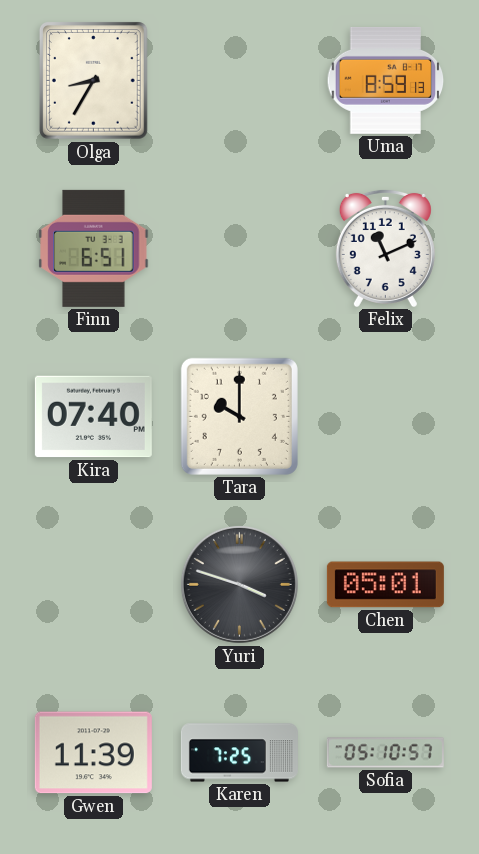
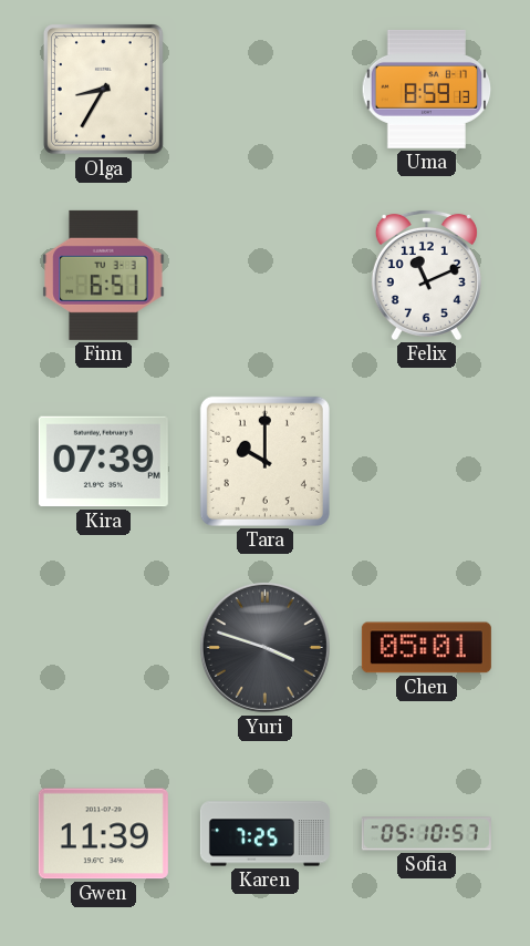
Kira: 07:40 -> 07:39
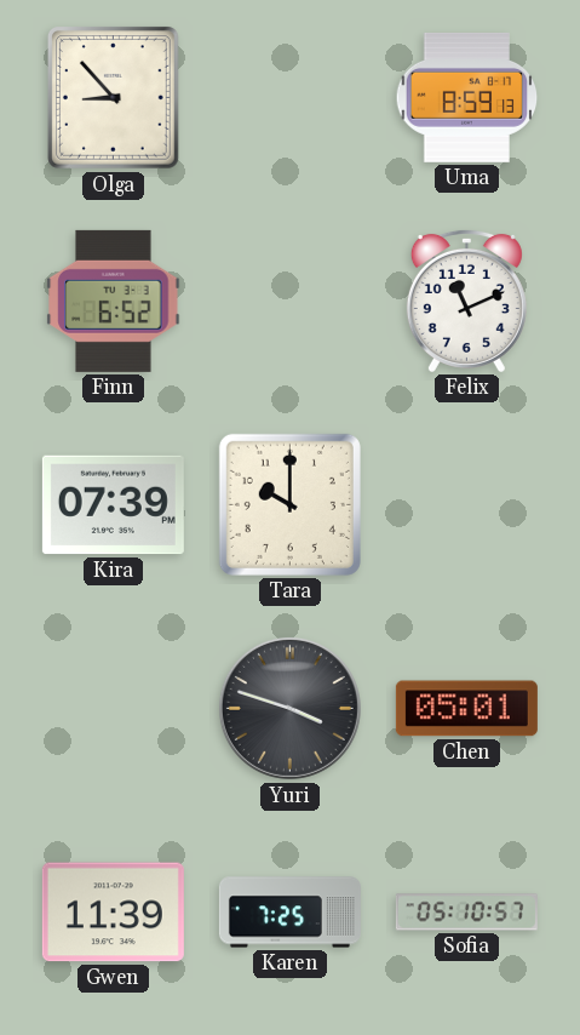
Olga: 8:35 -> 8:53
Finn: 6:51 -> 6:52
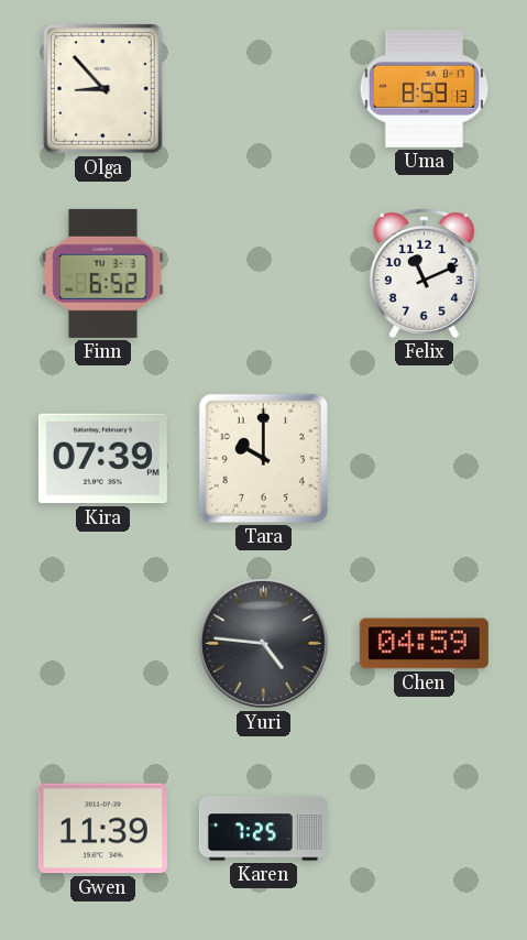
Yuri: 3:48 -> 4:46
Chen: 05:01 -> 04:59
Sofia: 05:10 -> none
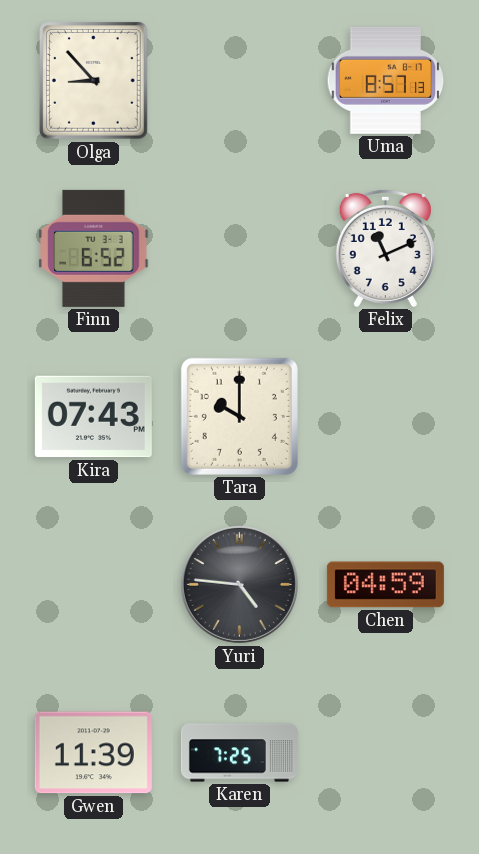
Uma: 8:59 -> 8:57
Kira: 07:39 -> 07:43
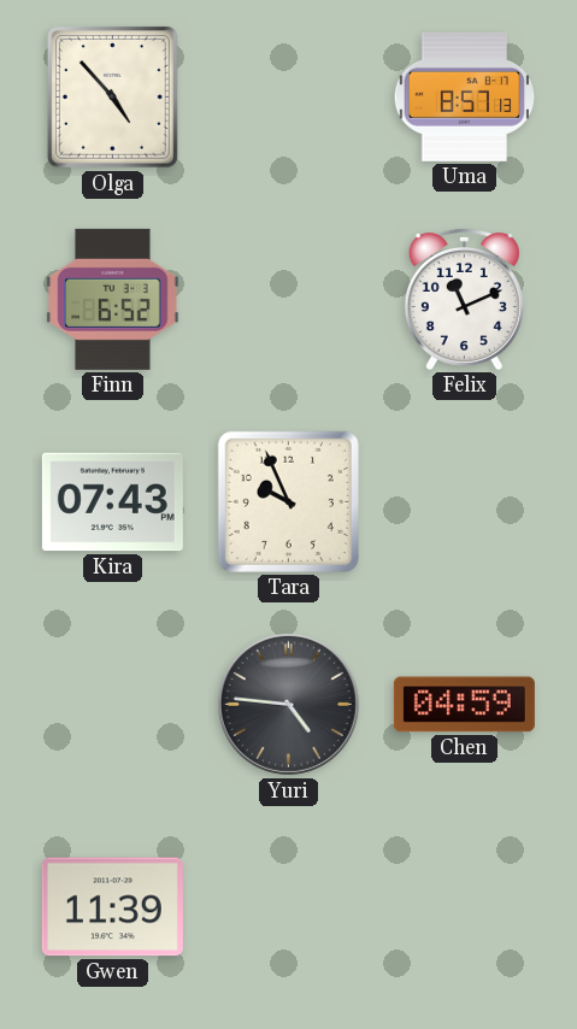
Olga: 8:53 -> 4:53
Tara: 10:00 -> 9:56
Karen: 7:25 -> none
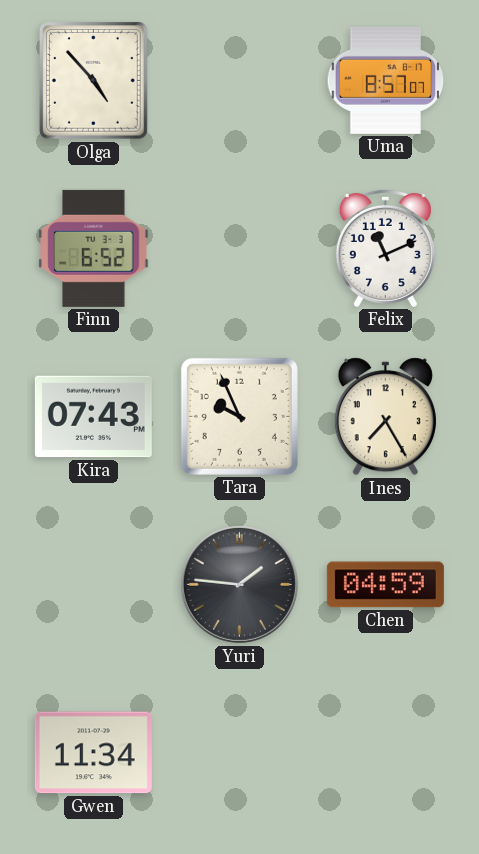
Uma: 8:57:13 -> 8:57:07
Ines: none -> 7:25
Yuri: 4:46 -> 1:46
Gwen: 11:39 -> 11:34
